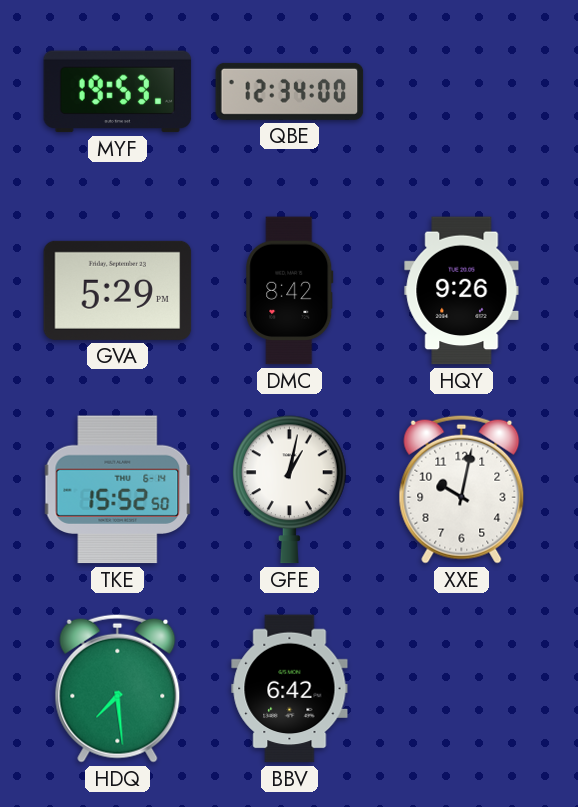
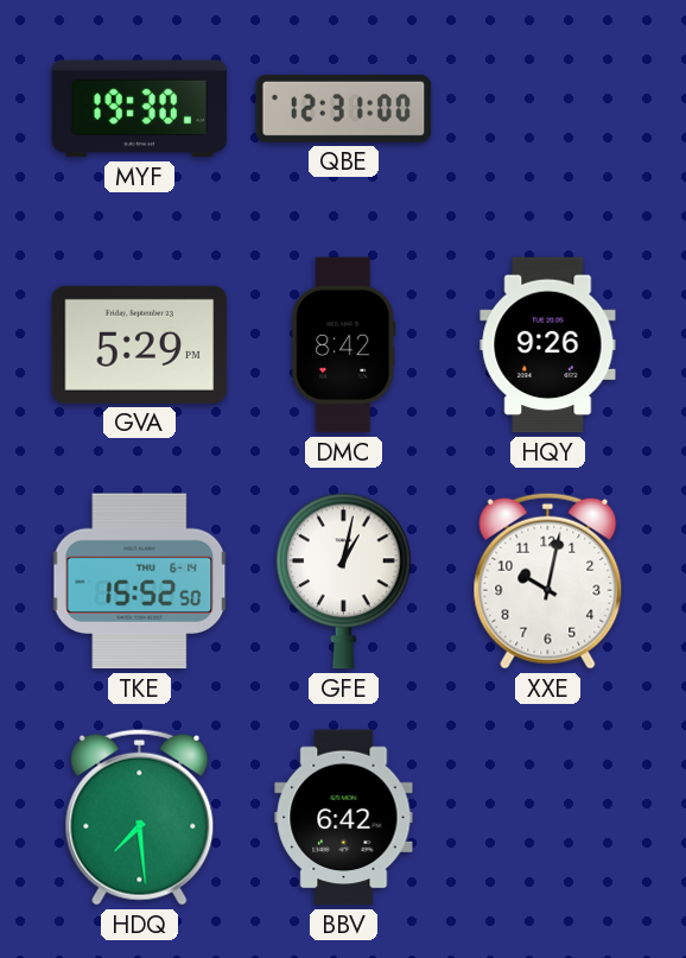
MYF: 19:53 -> 19:30
QBE: 12:34 -> 12:31
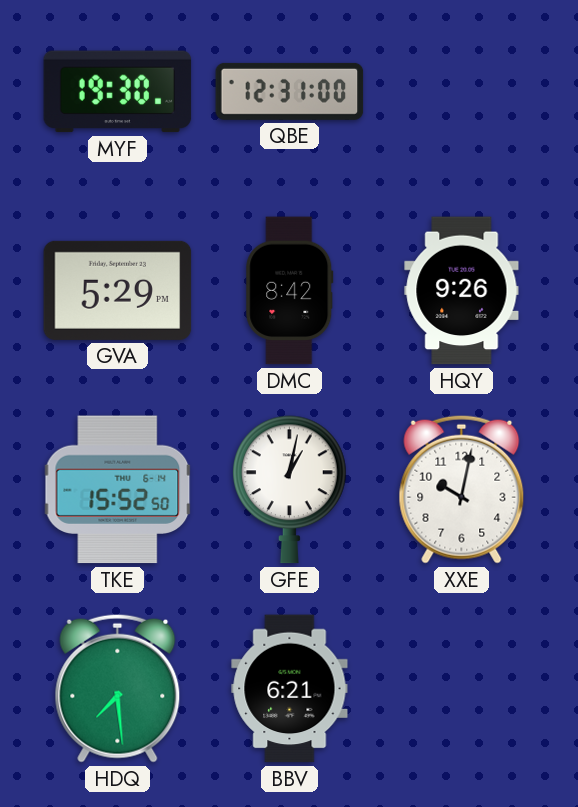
BBV: 6:42 -> 6:21
